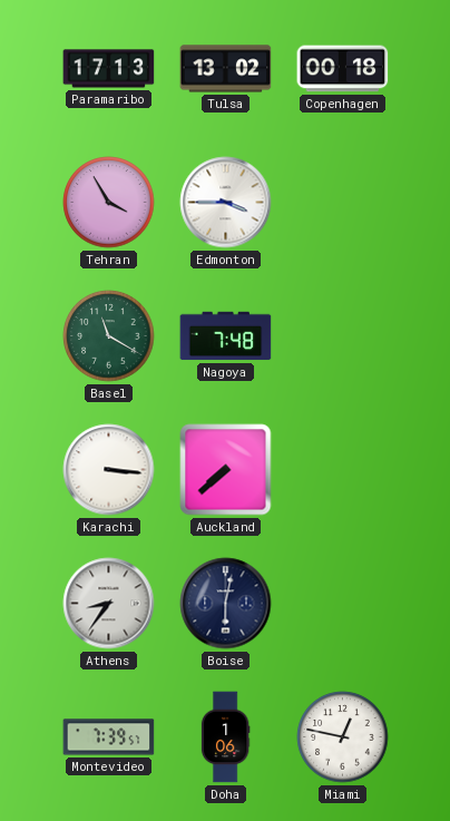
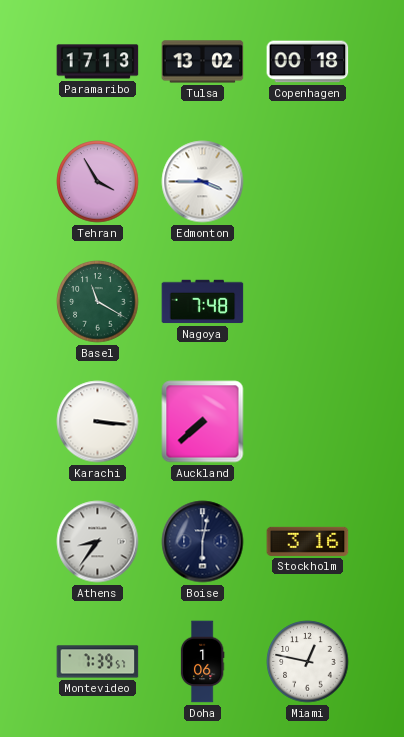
Stockholm: none -> 3:16
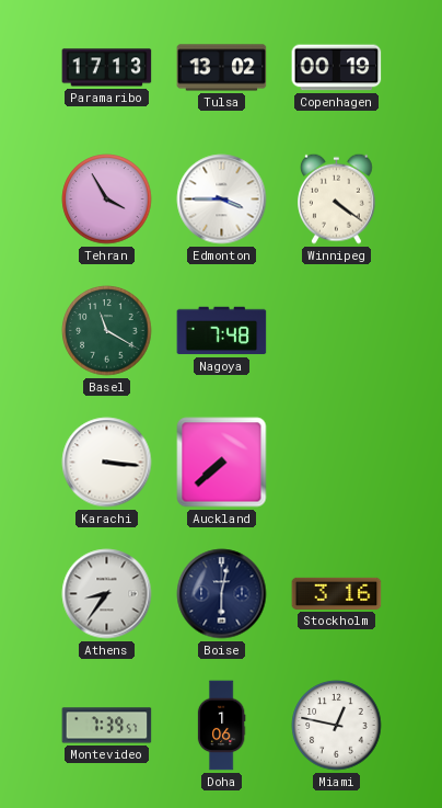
Copenhagen: 00:18 -> 00:19
Winnipeg: none -> 4:21
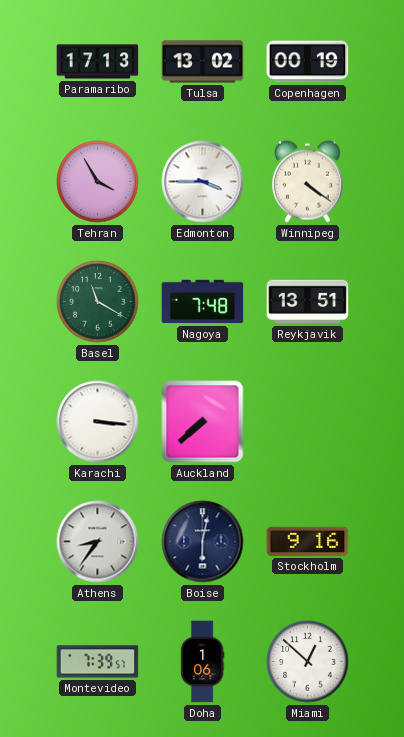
Reykjavik: none -> 13:51
Stockholm: 3:16 -> 9:16
Miami: 12:47 -> 12:52
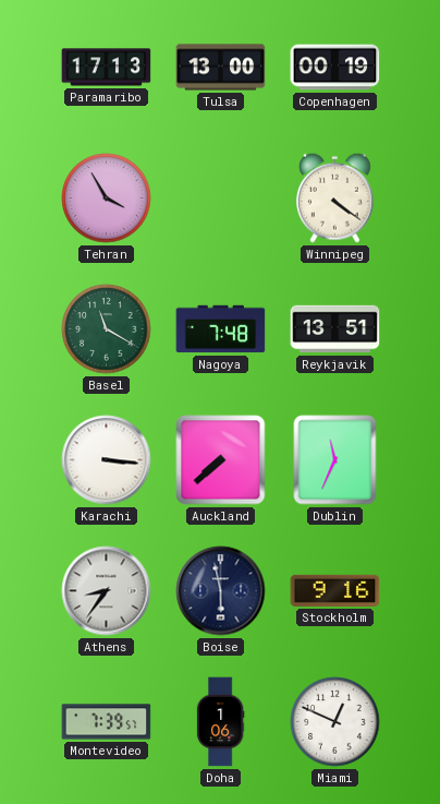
Tulsa: 13:02 -> 13:00
Edmonton: 3:45 -> none
Dublin: none -> 11:34
Boise: 6:02 -> 5:58
Miami: 12:52 -> 12:49
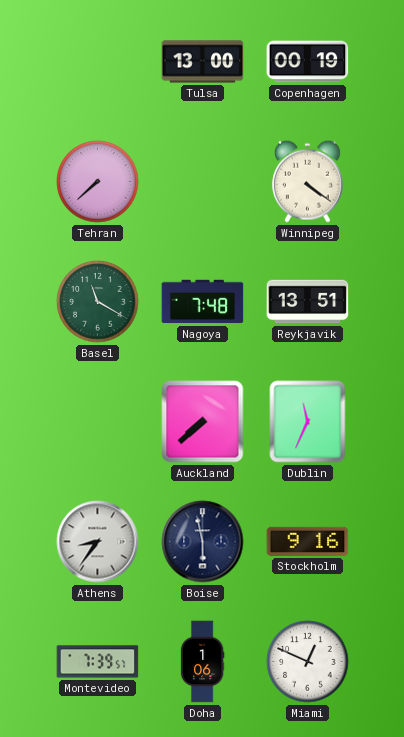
Paramaribo: 17:13 -> none
Tehran: 3:55 -> 7:38
Karachi: 3:16 -> none
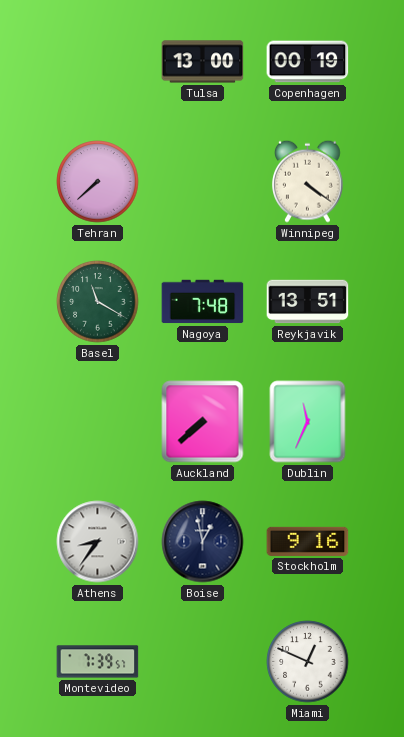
Boise: 5:58 -> 12:58
Doha: 1:06 -> none
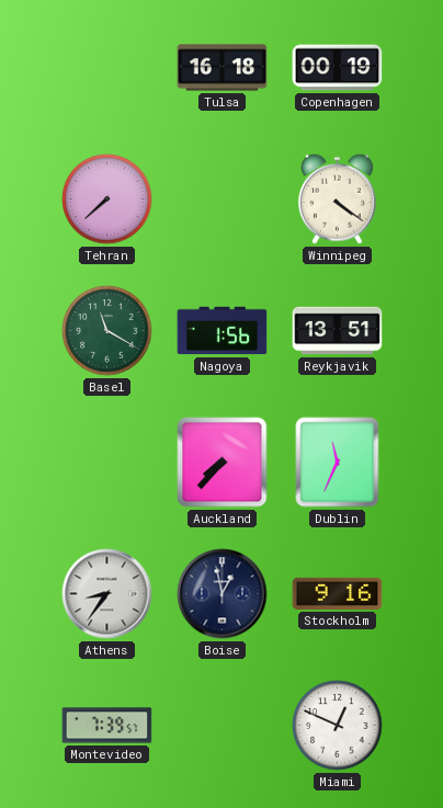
Tulsa: 13:00 -> 16:18
Nagoya: 7:48 -> 1:56
Auckland: 7:38 -> 7:37
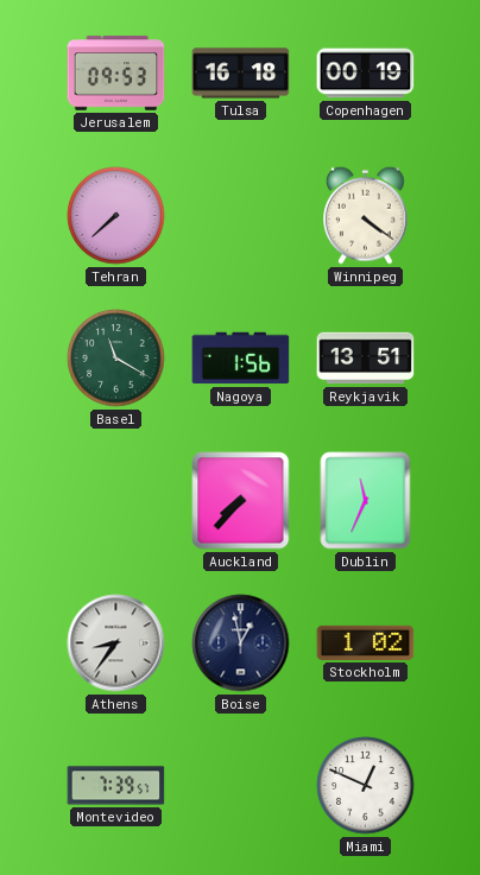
Jerusalem: none -> 09:53
Stockholm: 9:16 -> 1:02
